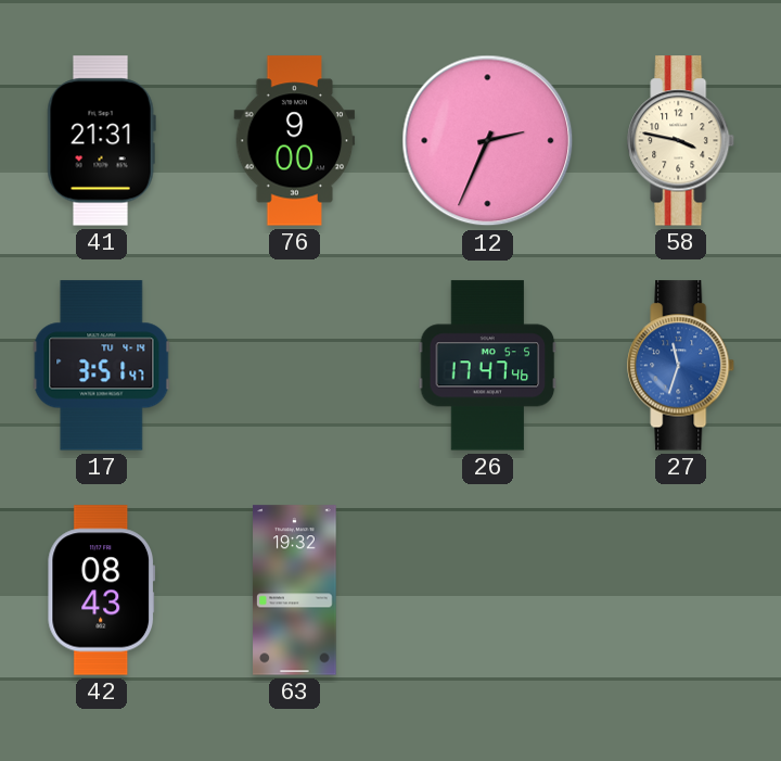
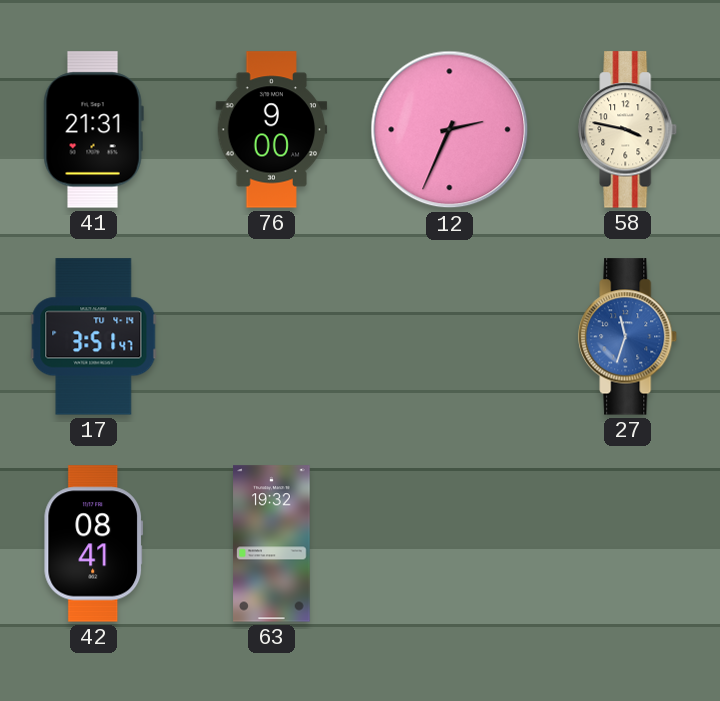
26: 17:47 -> none
42: 08:43 -> 08:41
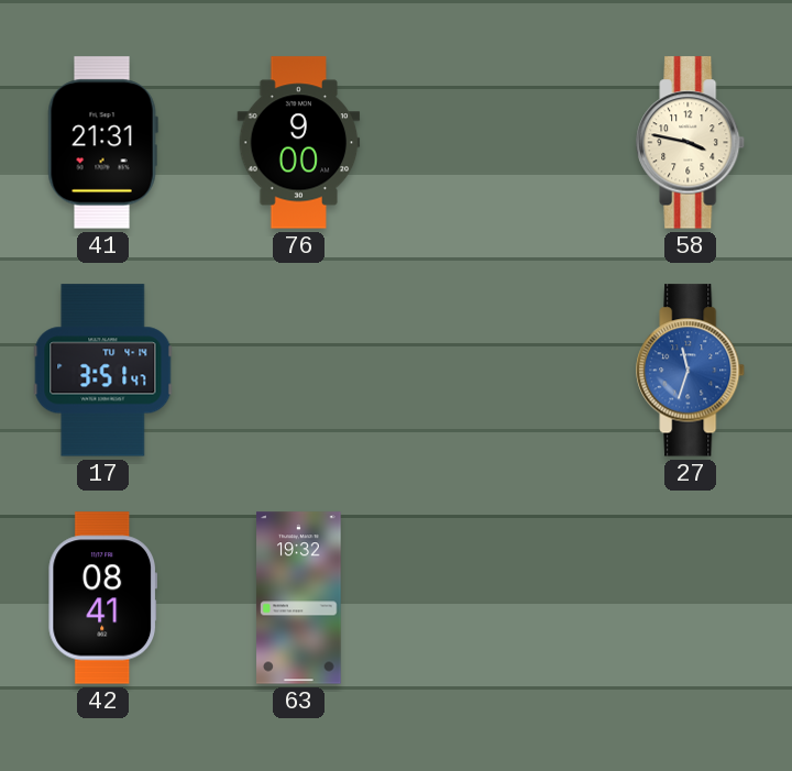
12: 2:34 -> none
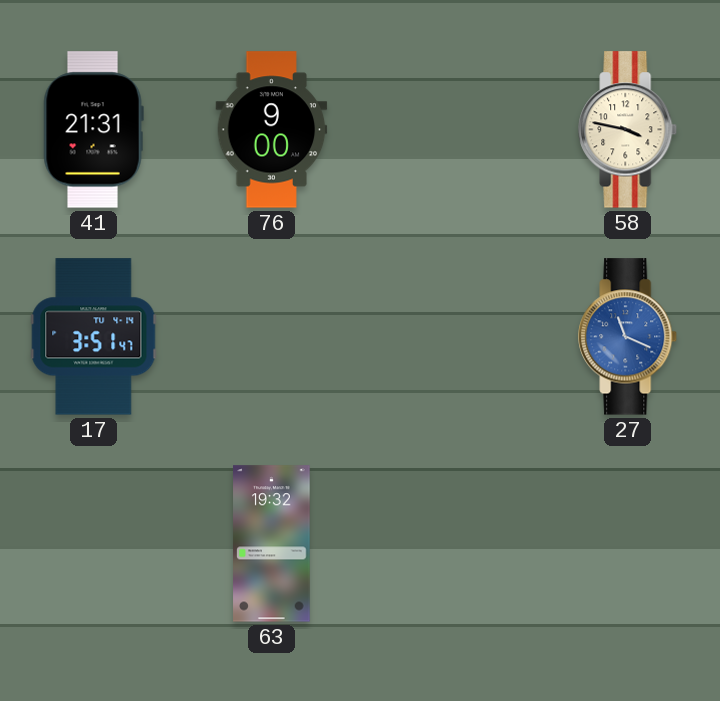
27: 11:33 -> 11:19
42: 08:41 -> none
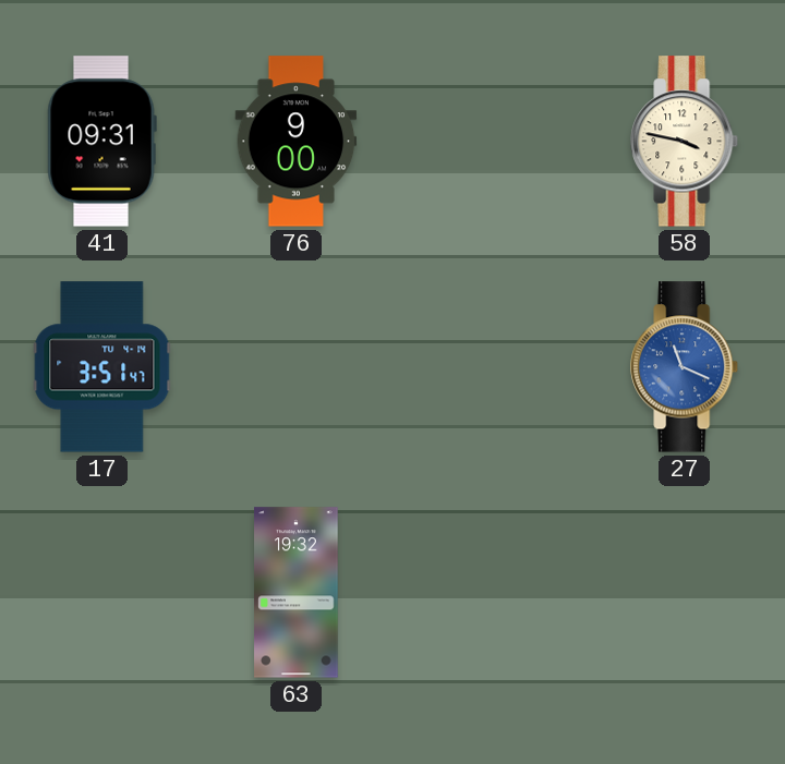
41: 21:31 -> 09:31
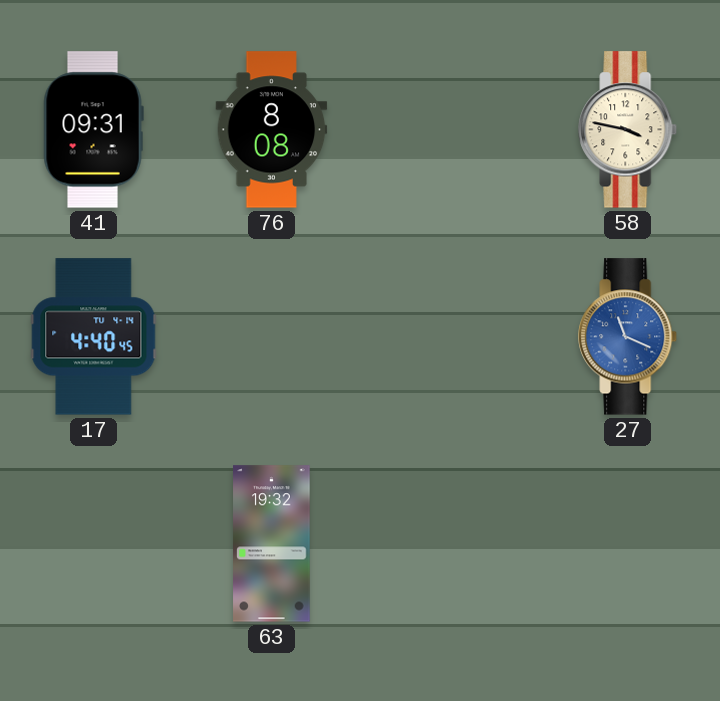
76: 9:00 -> 8:08
17: 3:51 -> 4:40
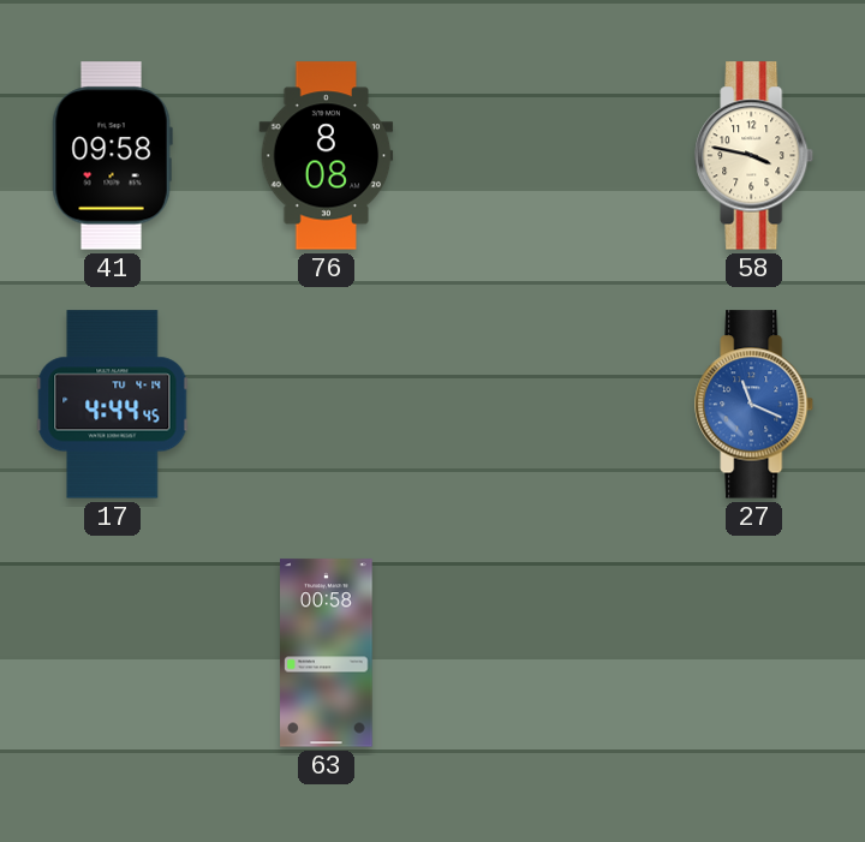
41: 09:31 -> 09:58
17: 4:40 -> 4:44
63: 19:32 -> 00:58
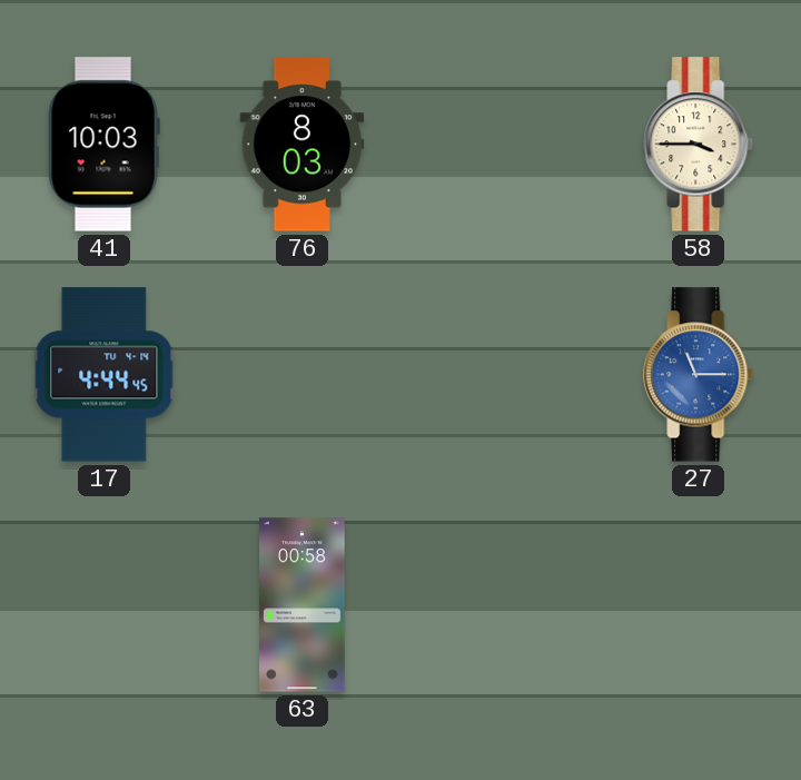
41: 09:58 -> 10:03
76: 8:08 -> 8:03
58: 3:47 -> 3:45
27: 11:19 -> 11:15
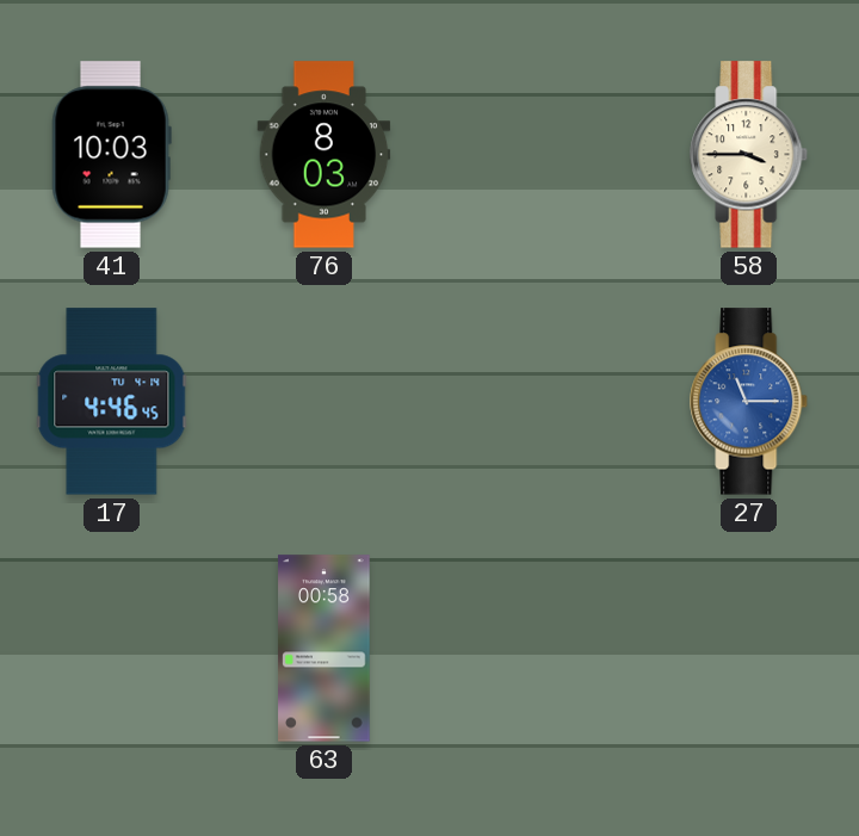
17: 4:44 -> 4:46
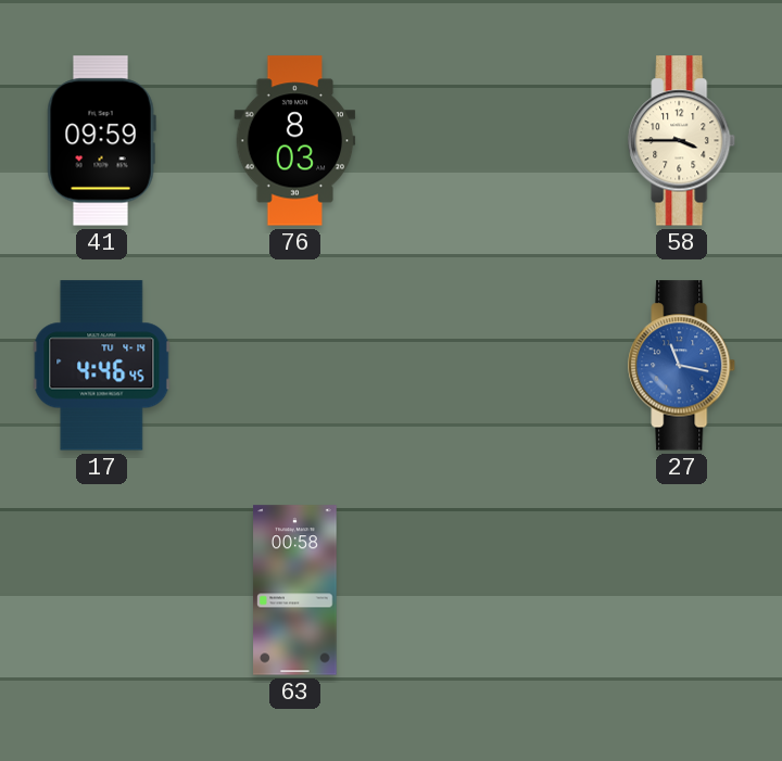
41: 10:03 -> 09:59
27: 11:15 -> 11:17
